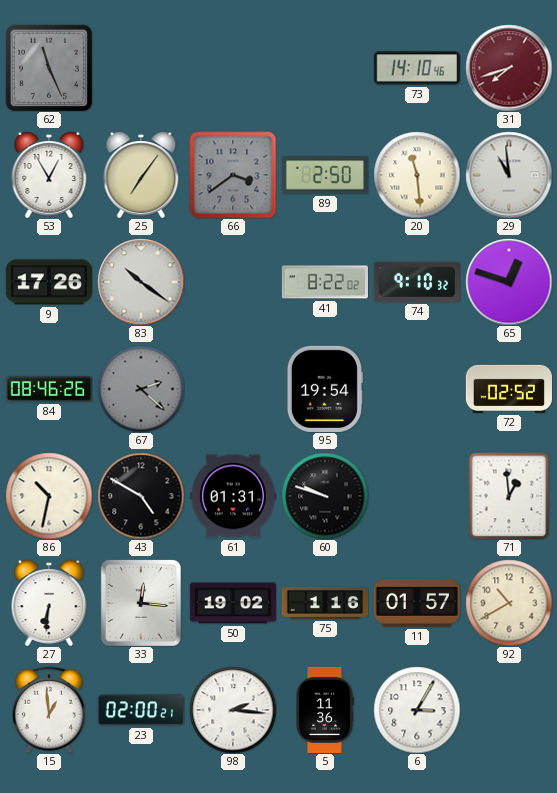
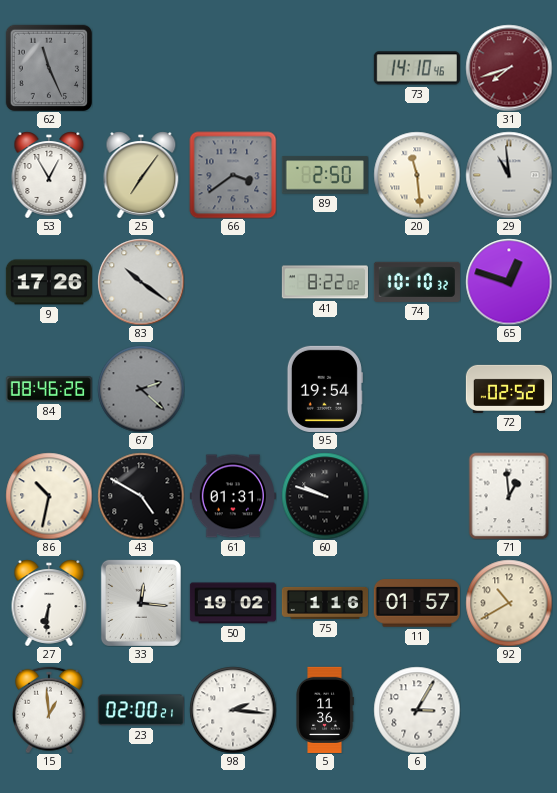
74: 9:10 -> 10:10
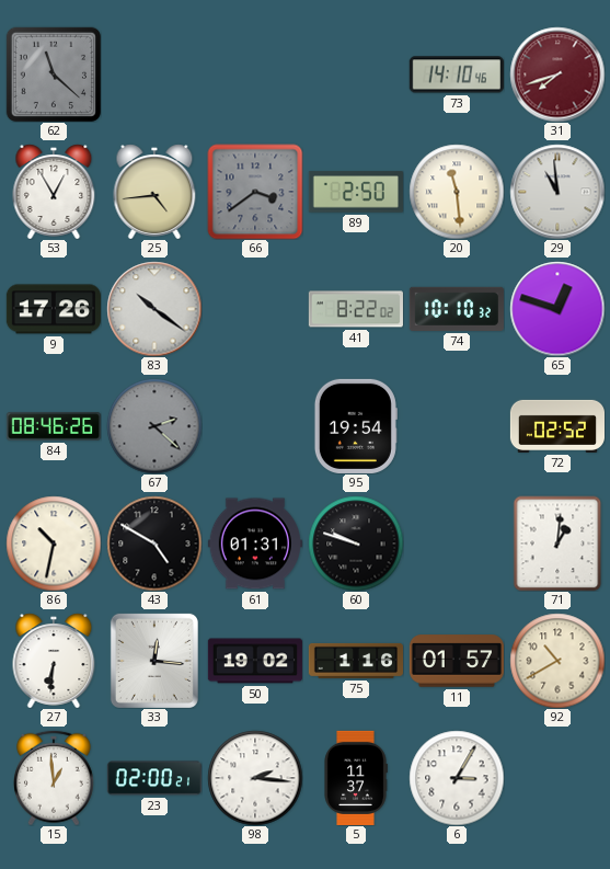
62: 11:26 -> 11:22
25: 7:06 -> 4:44
71: 12:59 -> 1:01
5: 11:36 -> 11:37
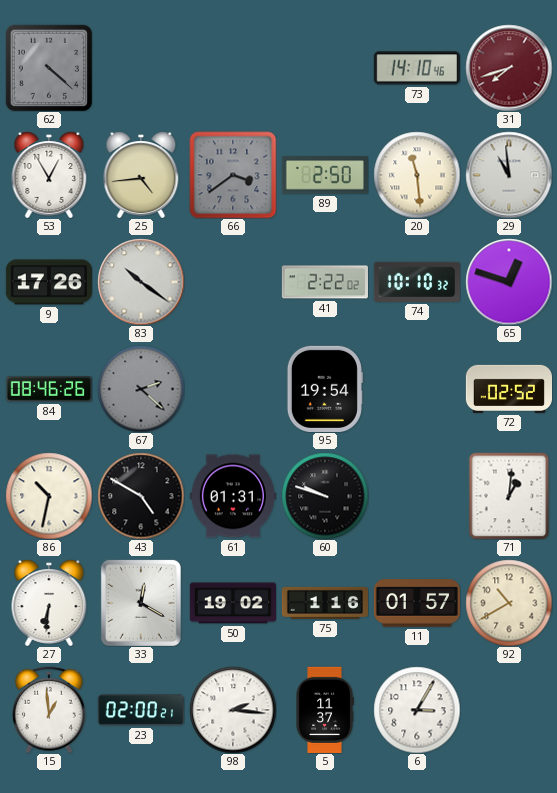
62: 11:22 -> 4:22
41: 8:22 -> 2:22
33: 12:16 -> 12:20
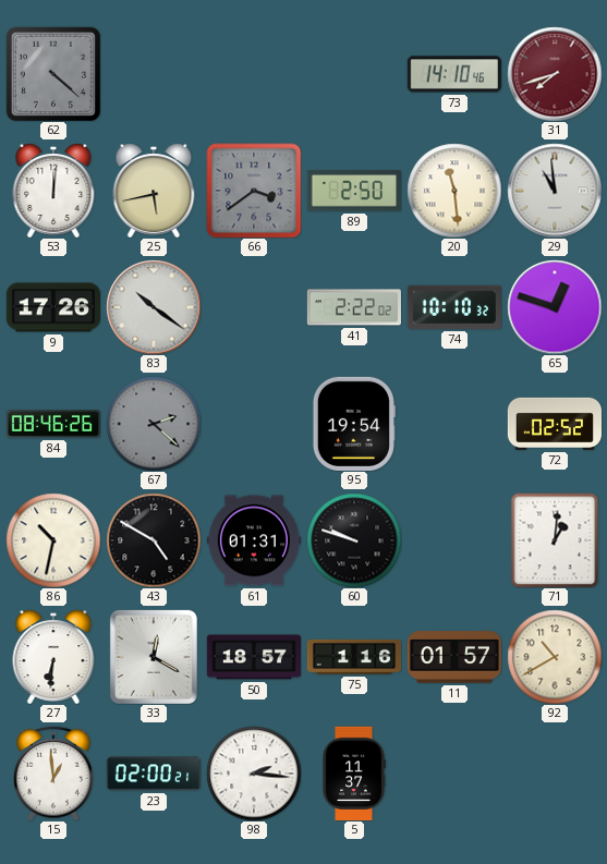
53: 12:55 -> 12:01
25: 4:44 -> 5:43
50: 19:02 -> 18:57
6: 3:05 -> none
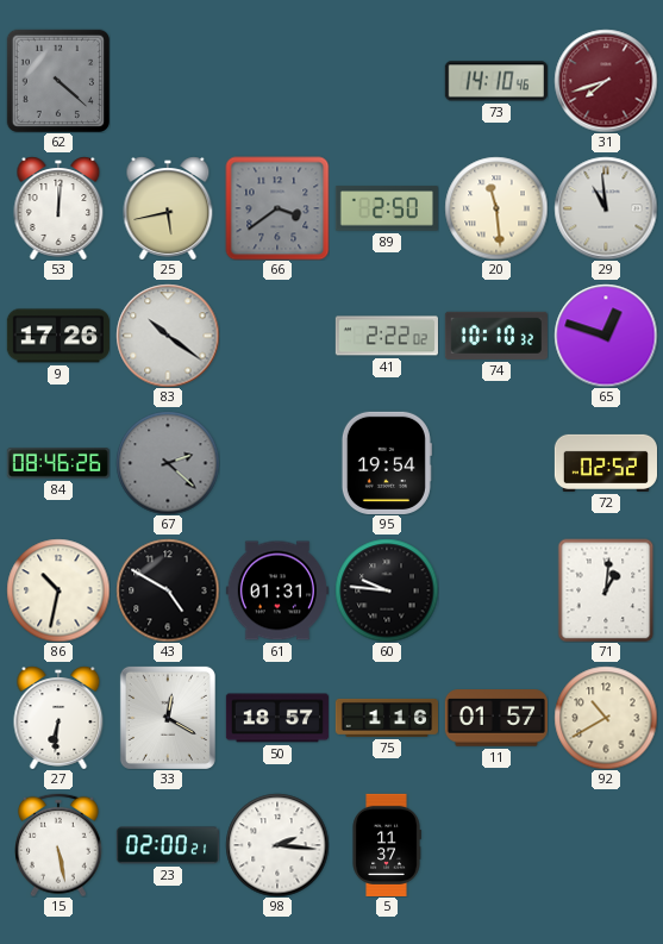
60: 9:48 -> 9:46
15: 12:59 -> 5:28
